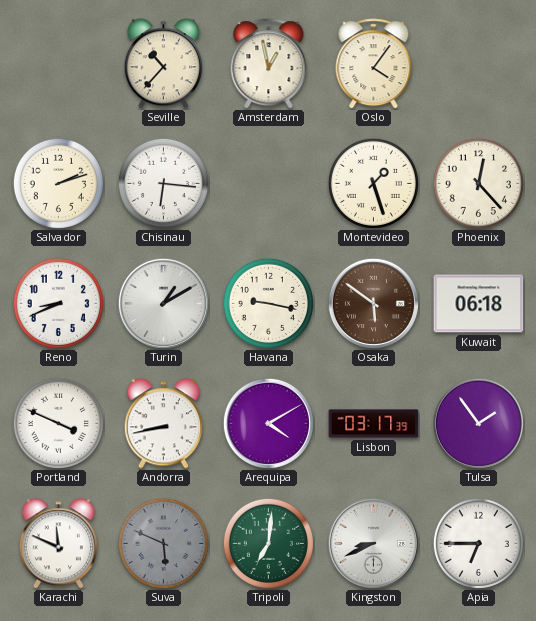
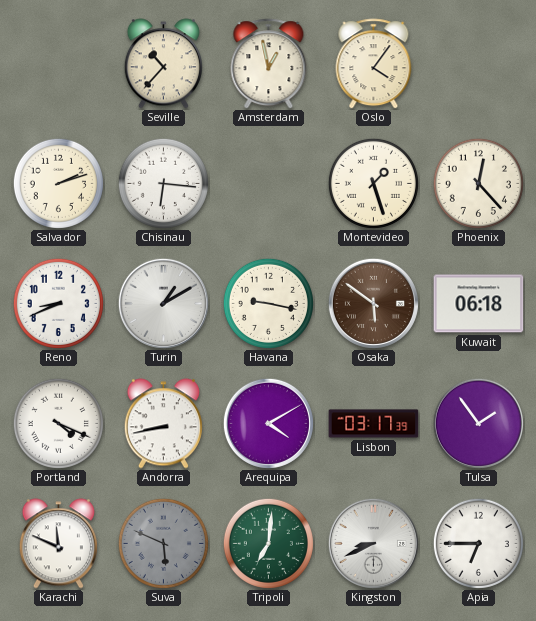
Portland: 3:49 -> 4:19
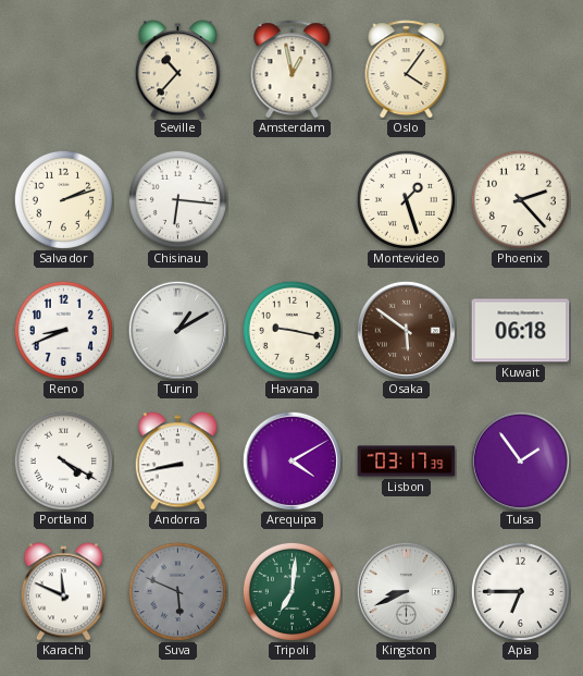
Phoenix: 12:23 -> 2:23
Portland: 4:19 -> 4:20
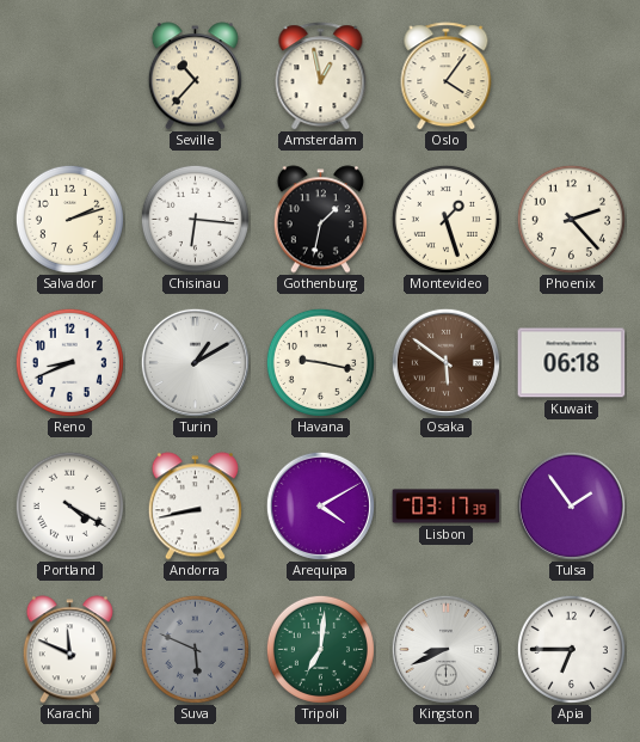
Gothenburg: none -> 1:32
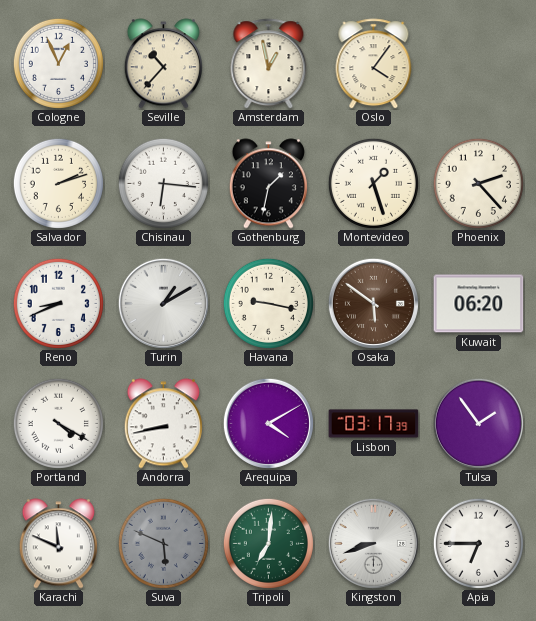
Cologne: none -> 12:56
Kuwait: 06:18 -> 06:20
Kingston: 8:41 -> 8:42
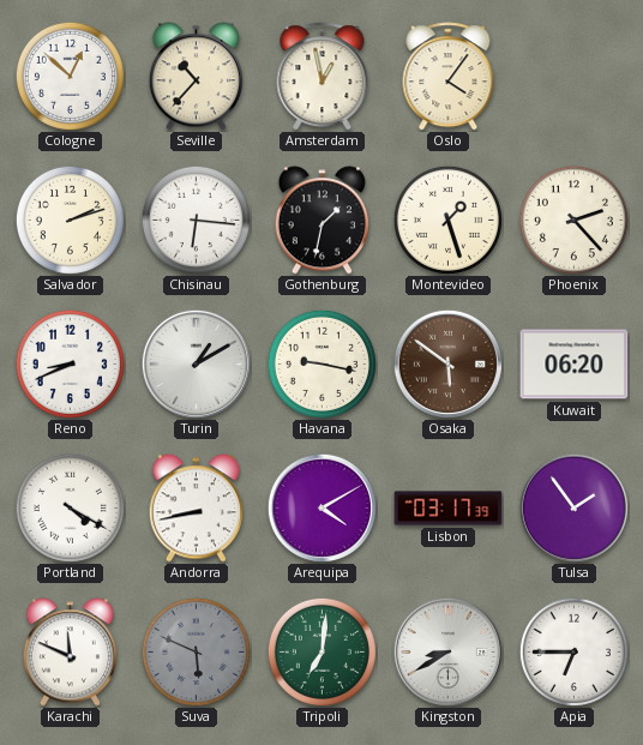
Cologne: 12:56 -> 12:52
Kingston: 8:42 -> 8:40
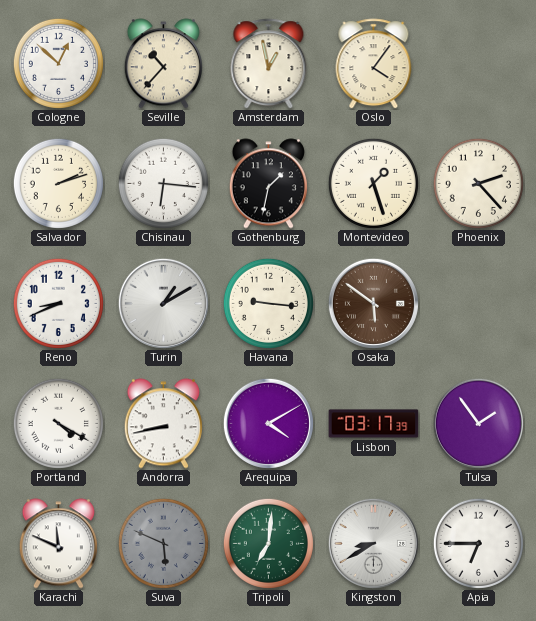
Havana: 9:17 -> 9:16
Kuwait: 06:20 -> none
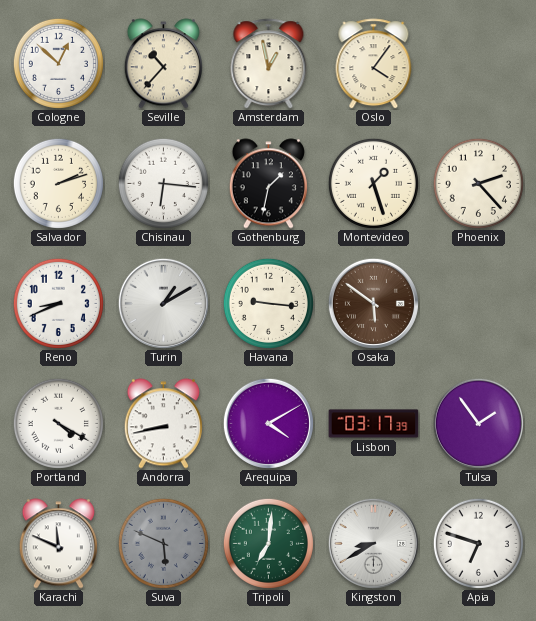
Apia: 6:45 -> 6:48
